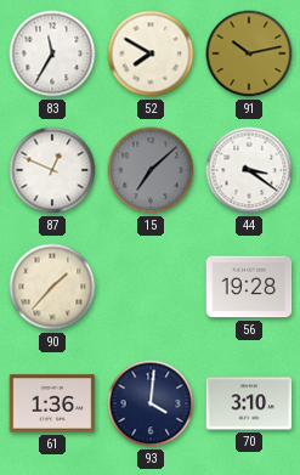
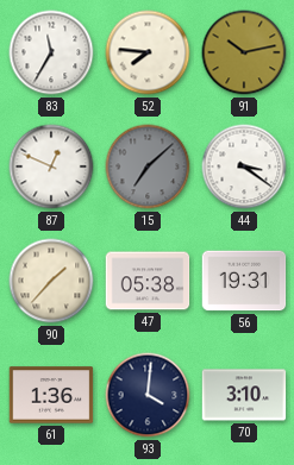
52: 7:50 -> 7:46
47: none -> 05:38
56: 19:28 -> 19:31
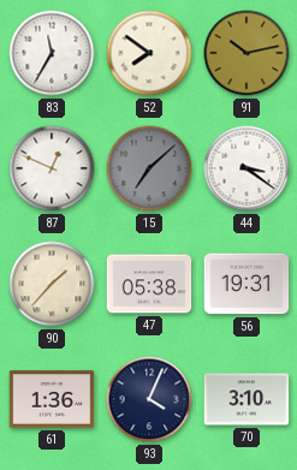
52: 7:46 -> 7:51
93: 4:01 -> 4:04
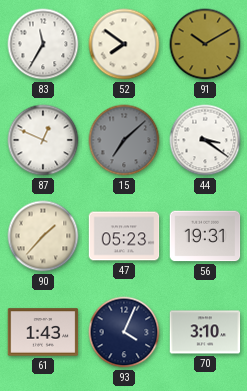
91: 10:13 -> 10:10
47: 05:38 -> 05:23
61: 1:36 -> 1:43
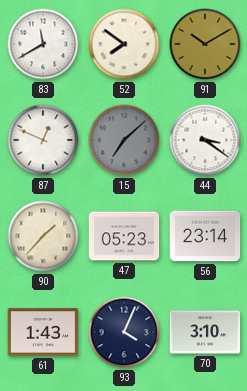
83: 11:35 -> 11:40
56: 19:31 -> 23:14
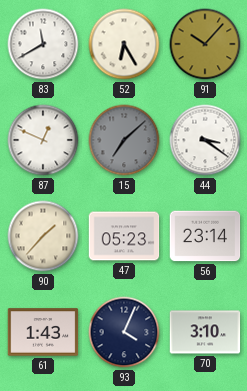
52: 7:51 -> 6:25
91: 10:10 -> 10:07
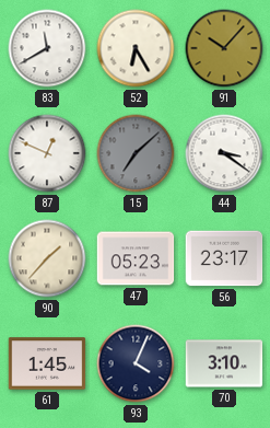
56: 23:14 -> 23:17
61: 1:43 -> 1:45
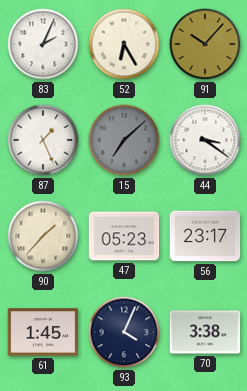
83: 11:40 -> 2:04
87: 12:49 -> 1:26
70: 3:10 -> 3:38
